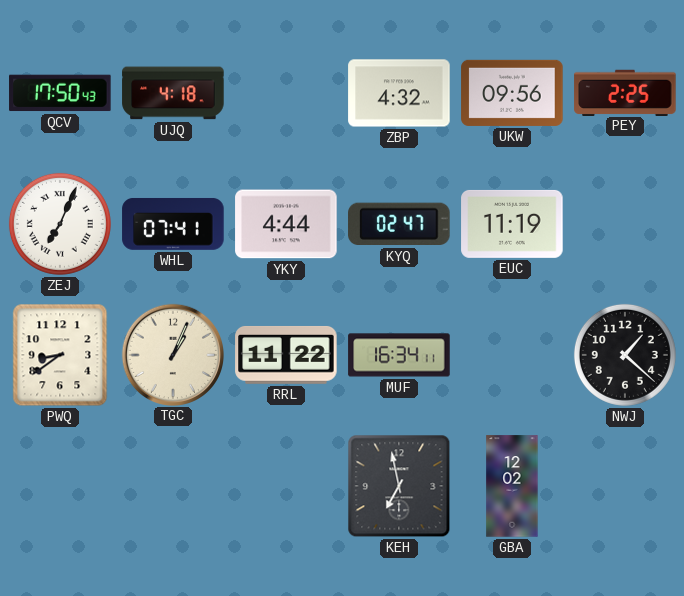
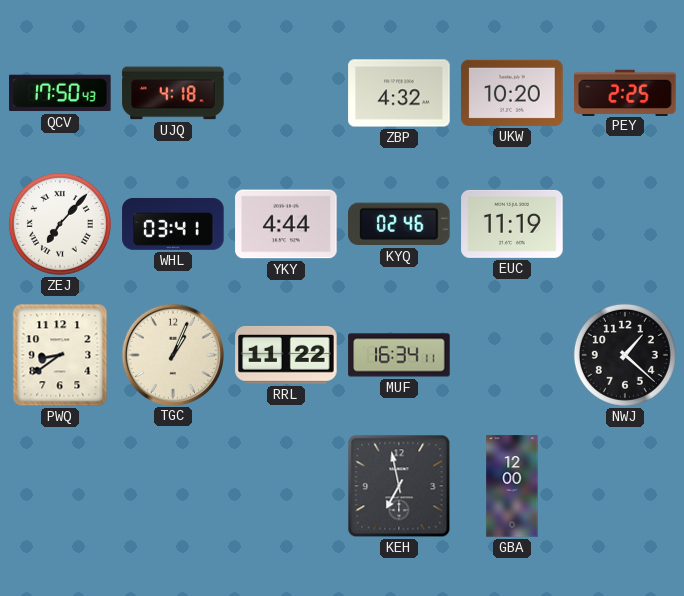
UKW: 09:56 -> 10:20
ZEJ: 7:04 -> 7:07
WHL: 07:41 -> 03:41
KYQ: 02:47 -> 02:46
GBA: 12:02 -> 12:00
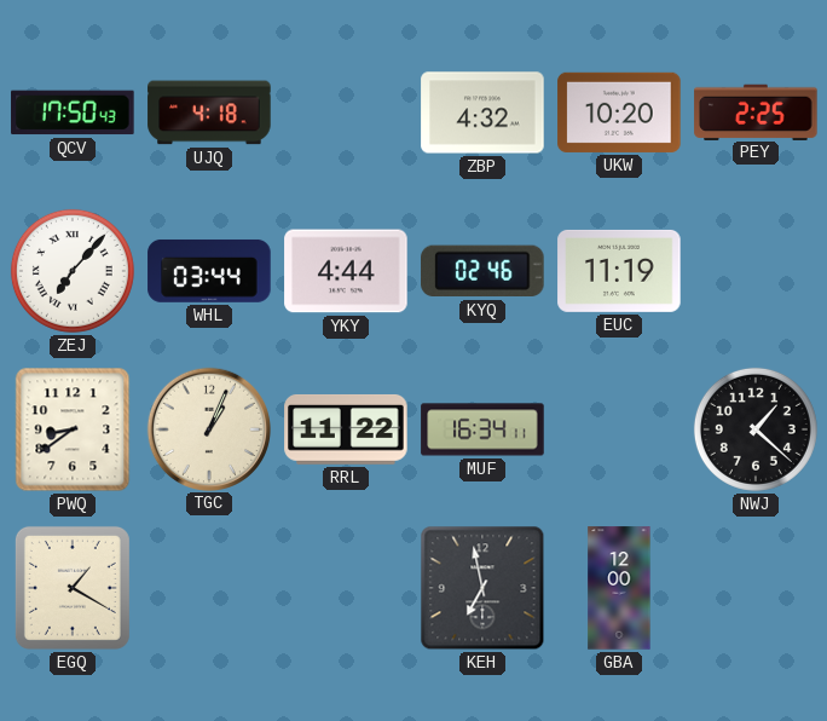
WHL: 03:41 -> 03:44
EGQ: none -> 1:20
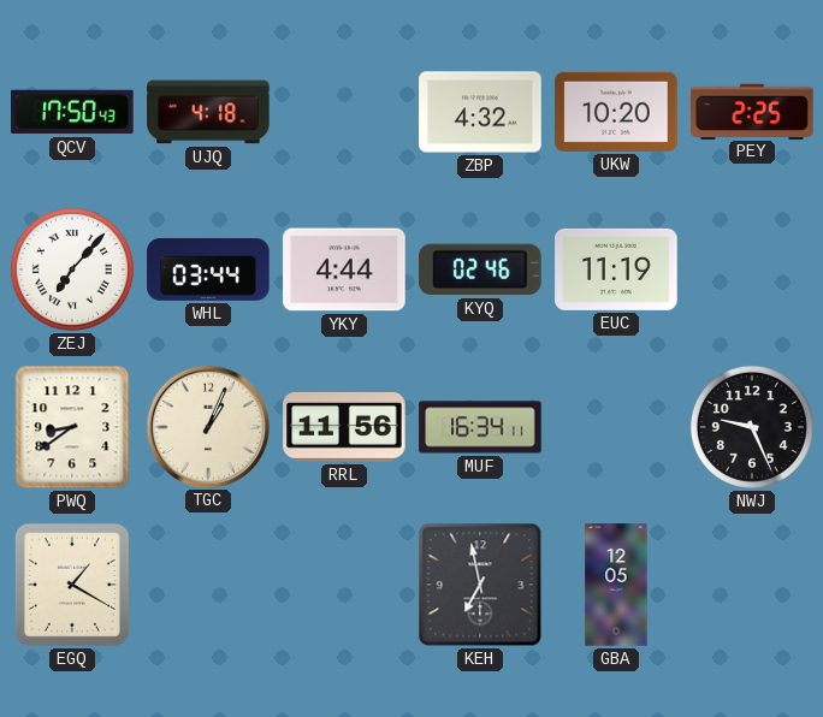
RRL: 11:22 -> 11:56
NWJ: 1:22 -> 9:26
GBA: 12:00 -> 12:05
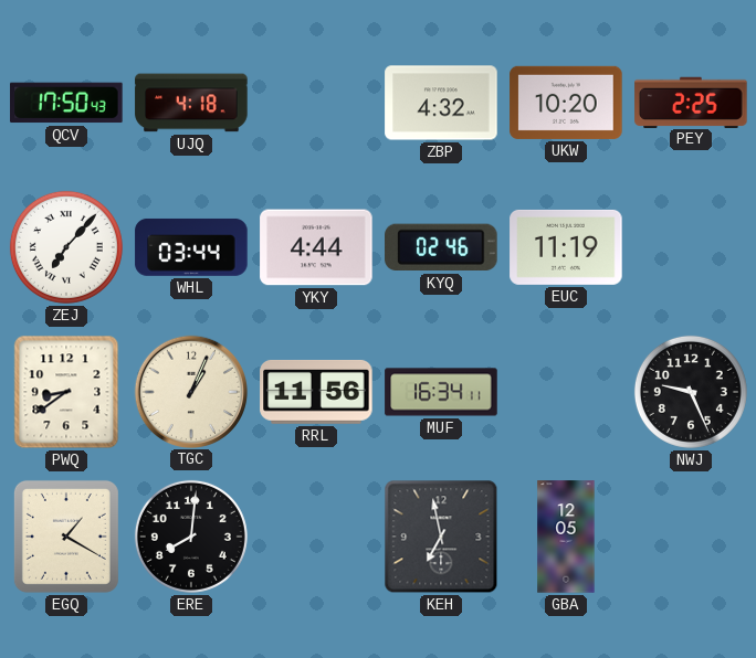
ERE: none -> 8:01
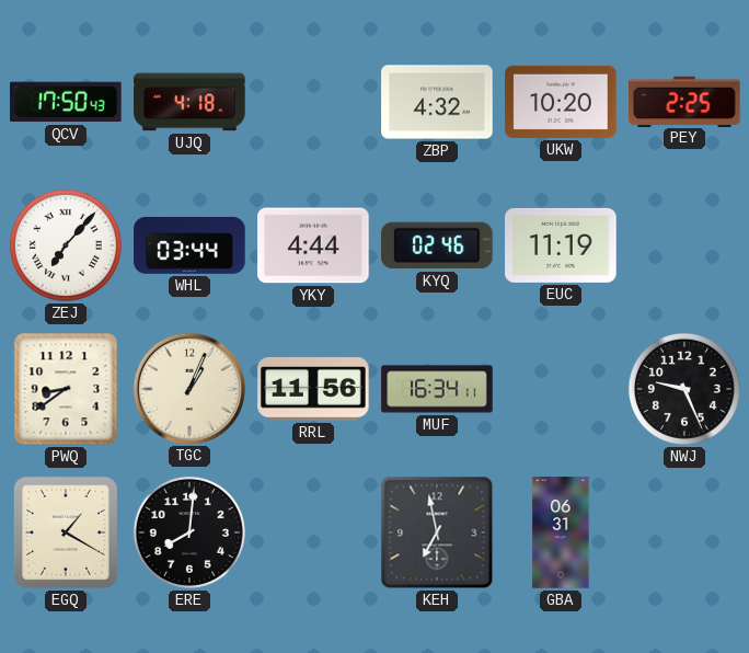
GBA: 12:05 -> 06:31
